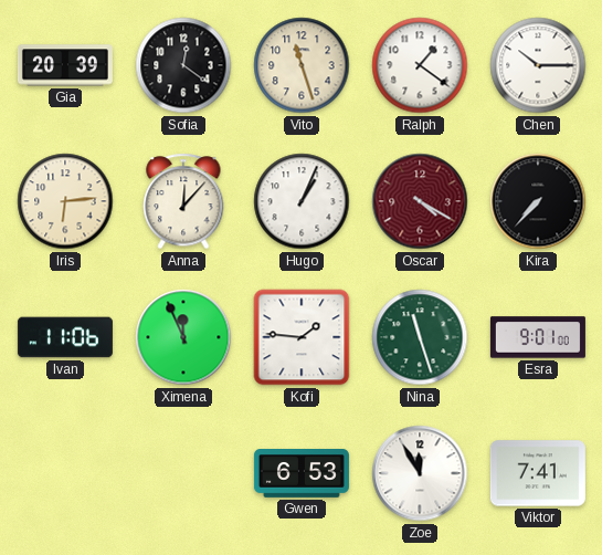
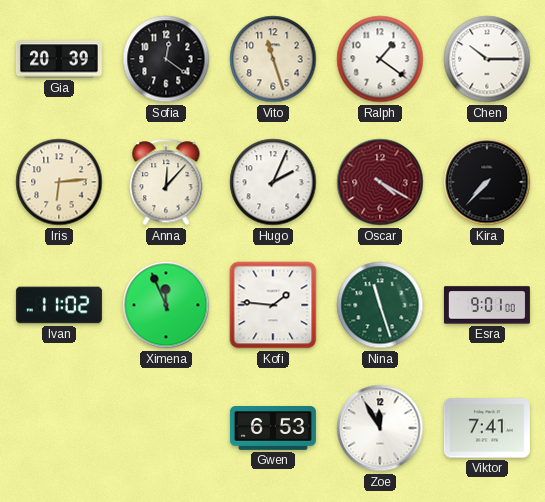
Hugo: 1:04 -> 2:04
Ivan: 11:06 -> 11:02
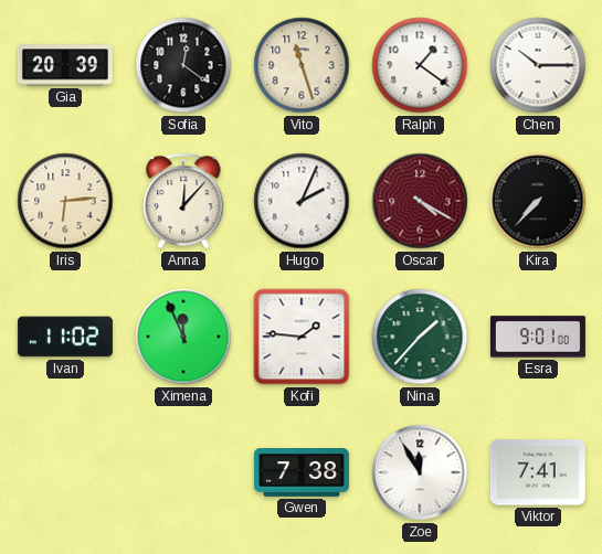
Nina: 11:27 -> 1:37
Gwen: 6:53 -> 7:38
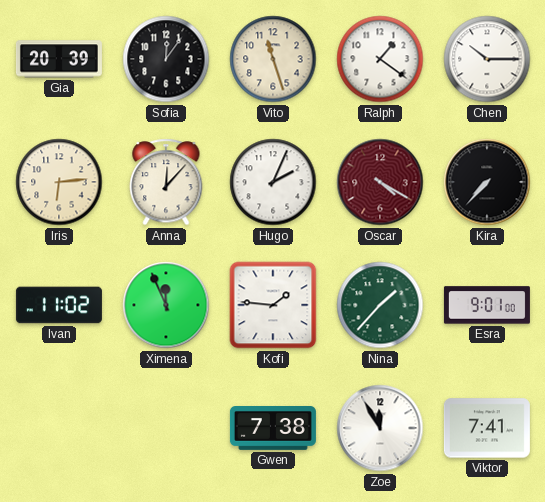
Sofia: 12:21 -> 12:06
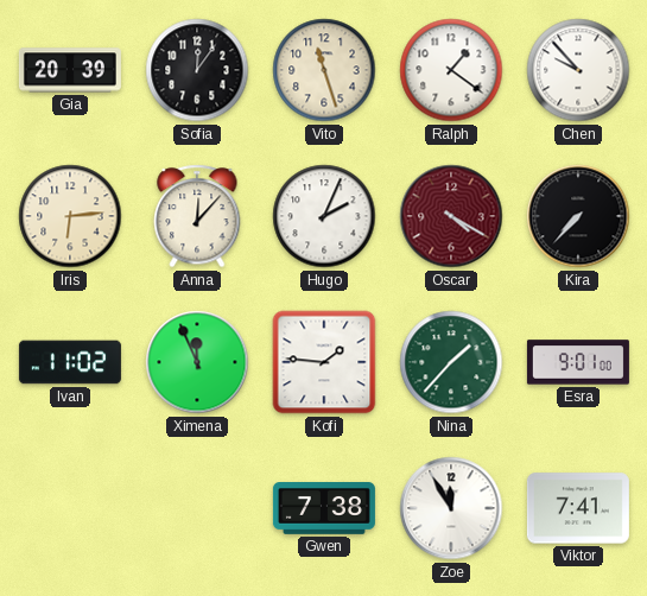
Chen: 10:15 -> 9:53
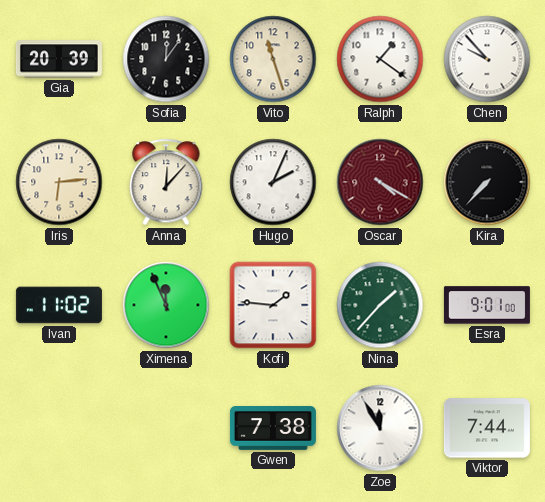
Viktor: 7:41 -> 7:44
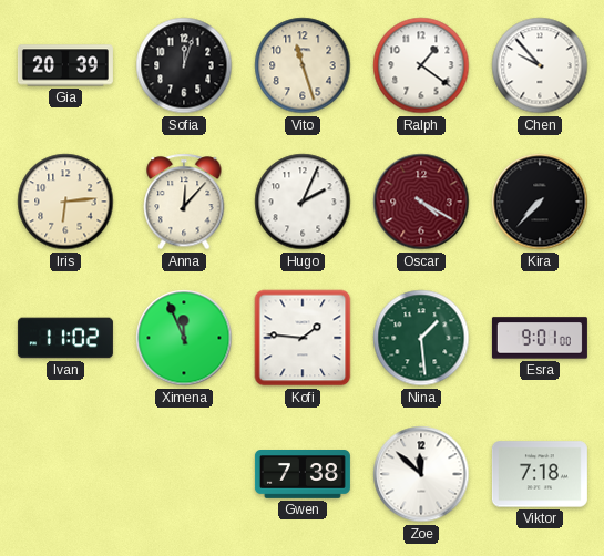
Sofia: 12:06 -> 12:03
Nina: 1:37 -> 1:29
Zoe: 11:55 -> 11:52
Viktor: 7:44 -> 7:18
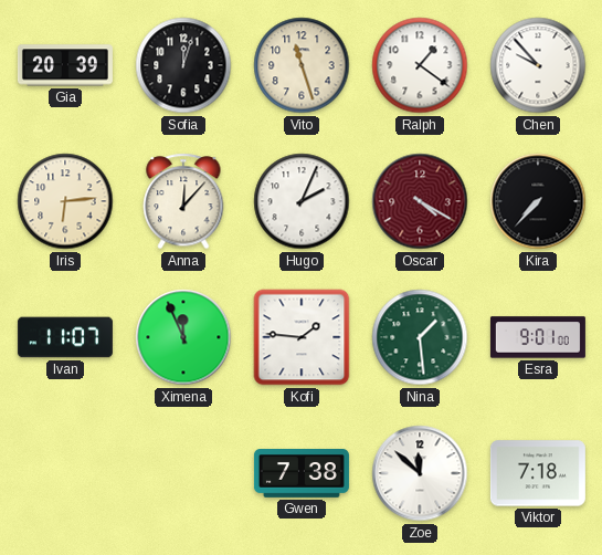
Ivan: 11:02 -> 11:07
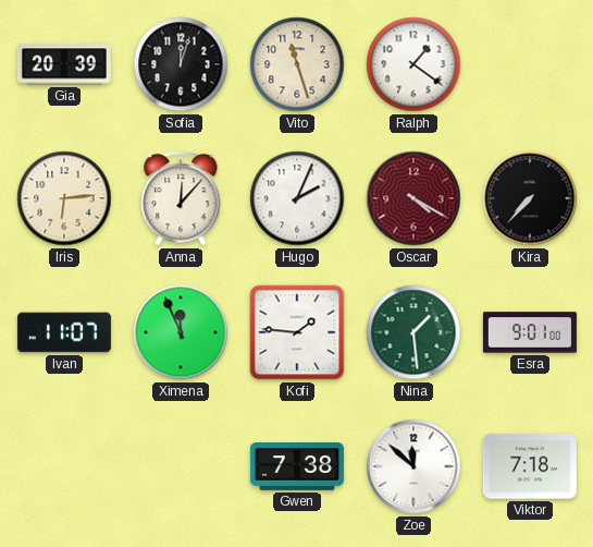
Chen: 9:53 -> none
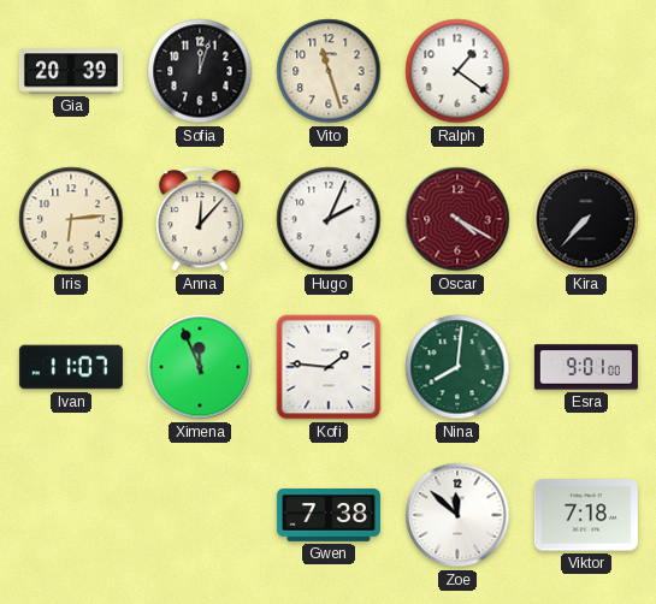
Nina: 1:29 -> 8:01
